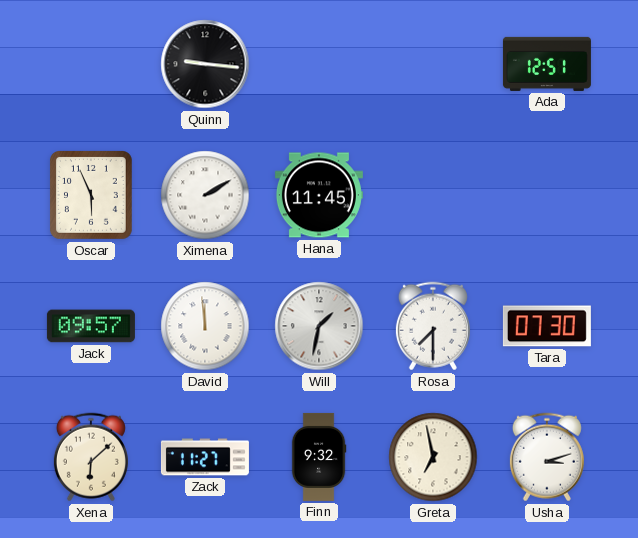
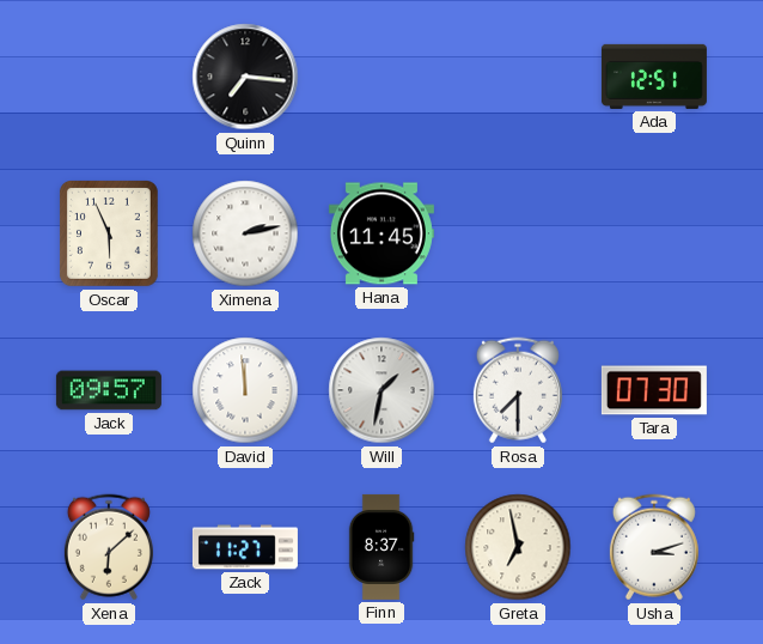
Quinn: 9:16 -> 7:16
Ximena: 2:10 -> 2:13
Finn: 9:32 -> 8:37
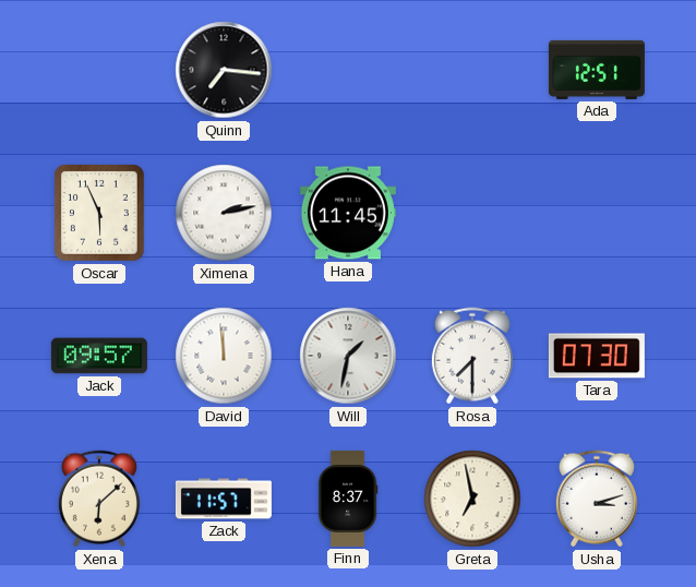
Zack: 11:27 -> 11:57
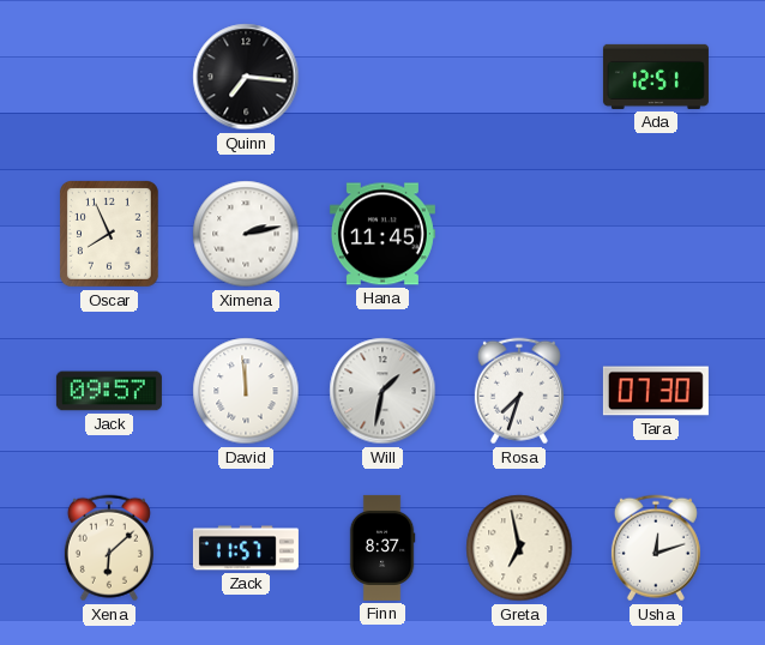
Oscar: 5:56 -> 7:56
Rosa: 7:30 -> 7:33
Usha: 3:12 -> 12:12
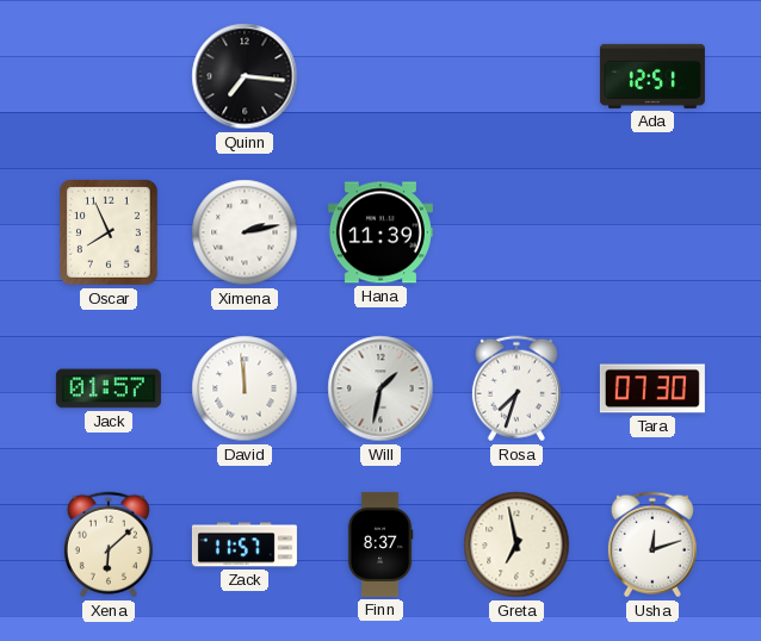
Hana: 11:45 -> 11:39
Jack: 09:57 -> 01:57
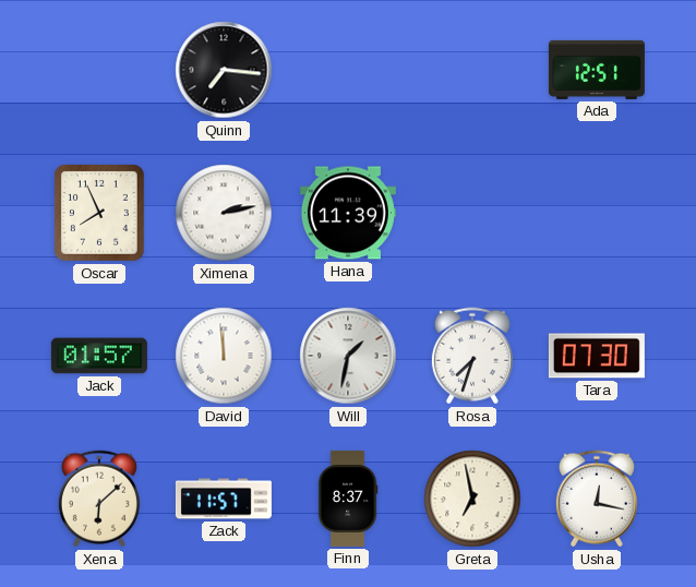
Usha: 12:12 -> 12:17
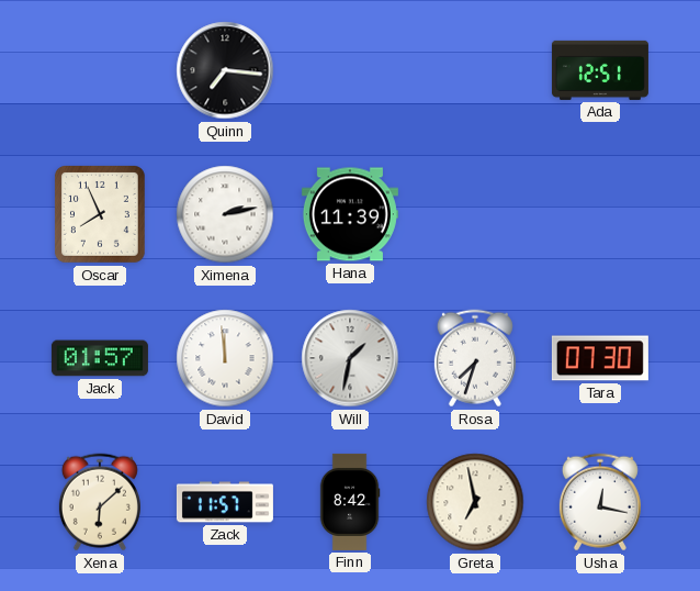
Finn: 8:37 -> 8:42
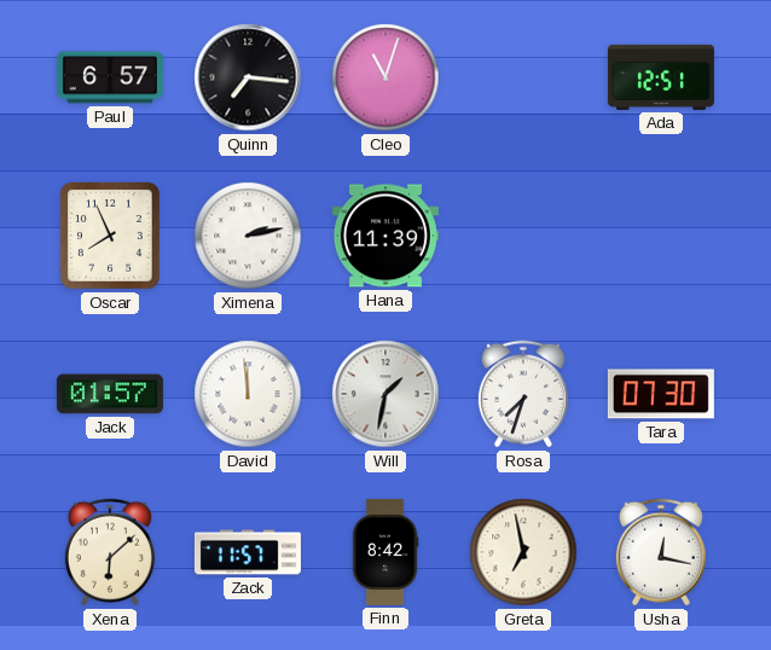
Paul: none -> 6:57
Cleo: none -> 11:03
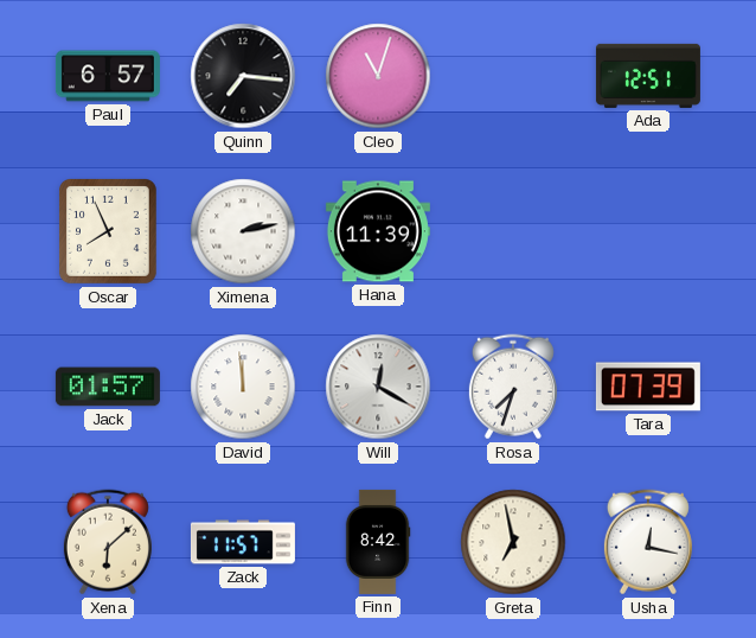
Will: 1:32 -> 12:20
Tara: 07:30 -> 07:39
